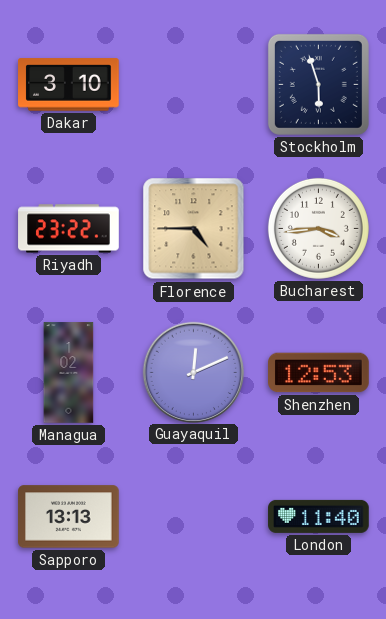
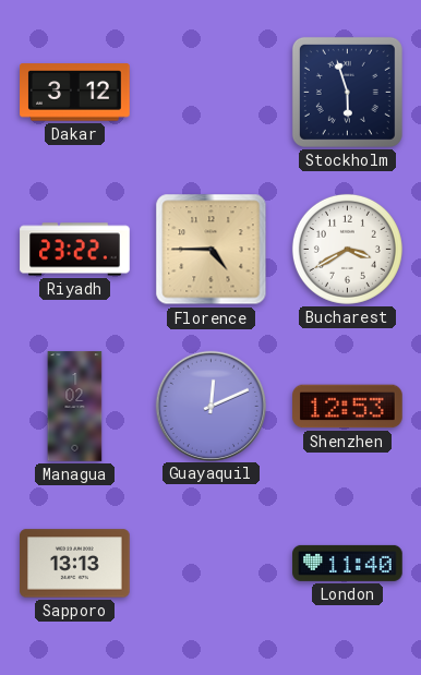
Dakar: 3:10 -> 3:12
Bucharest: 3:44 -> 3:40
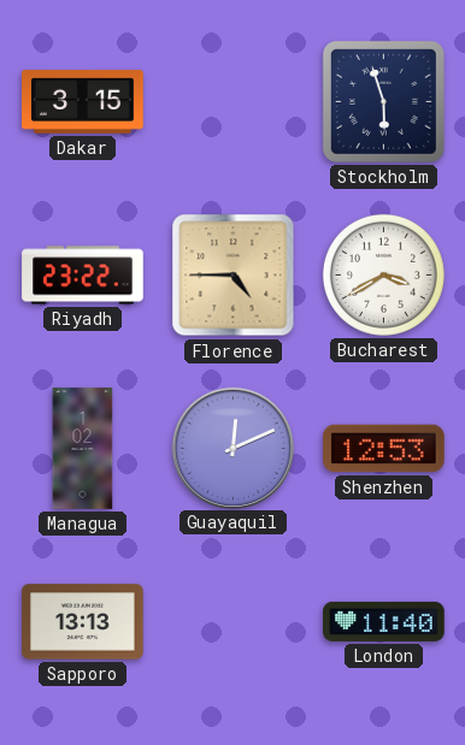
Dakar: 3:12 -> 3:15
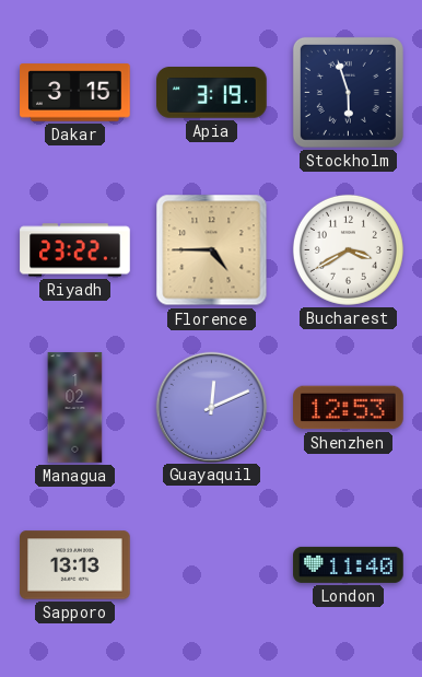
Apia: none -> 3:19
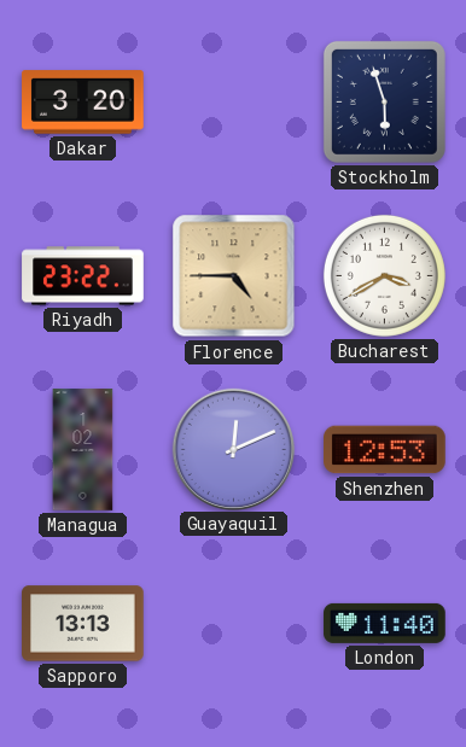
Dakar: 3:15 -> 3:20
Apia: 3:19 -> none
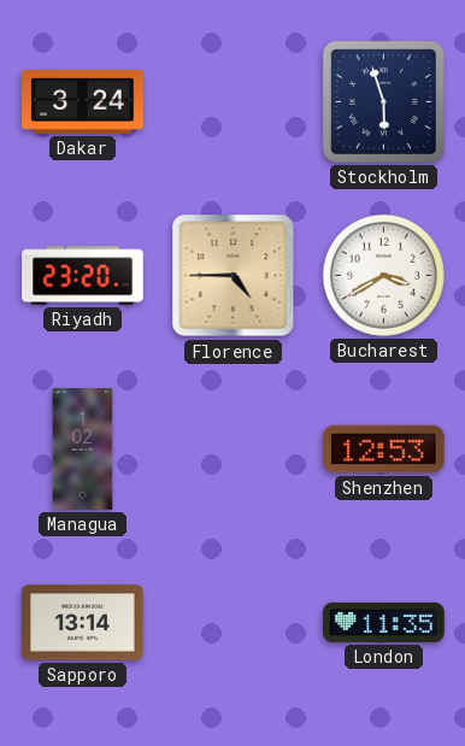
Dakar: 3:20 -> 3:24
Riyadh: 23:22 -> 23:20
Guayaquil: 12:11 -> none
Sapporo: 13:13 -> 13:14
London: 11:40 -> 11:35
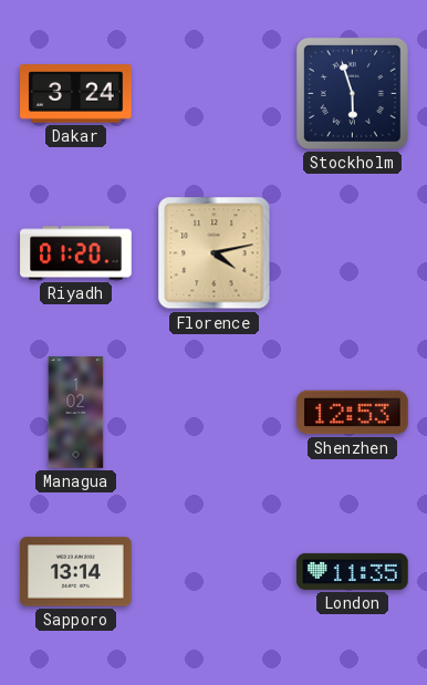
Riyadh: 23:20 -> 01:20
Florence: 4:45 -> 4:13
Bucharest: 3:40 -> none
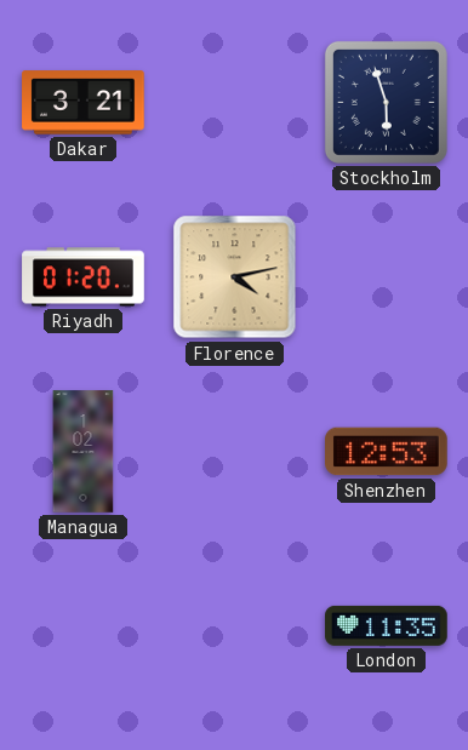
Dakar: 3:24 -> 3:21
Sapporo: 13:14 -> none
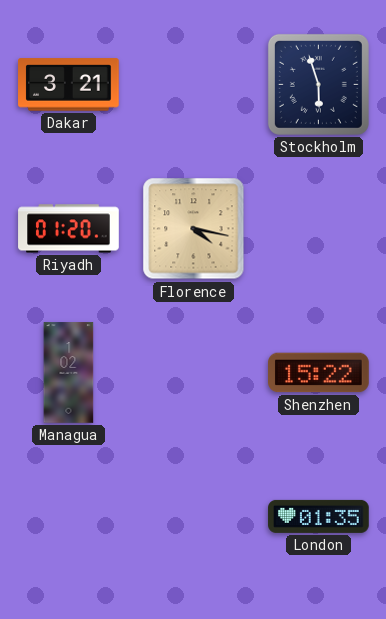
Florence: 4:13 -> 4:17
Shenzhen: 12:53 -> 15:22
London: 11:35 -> 01:35
